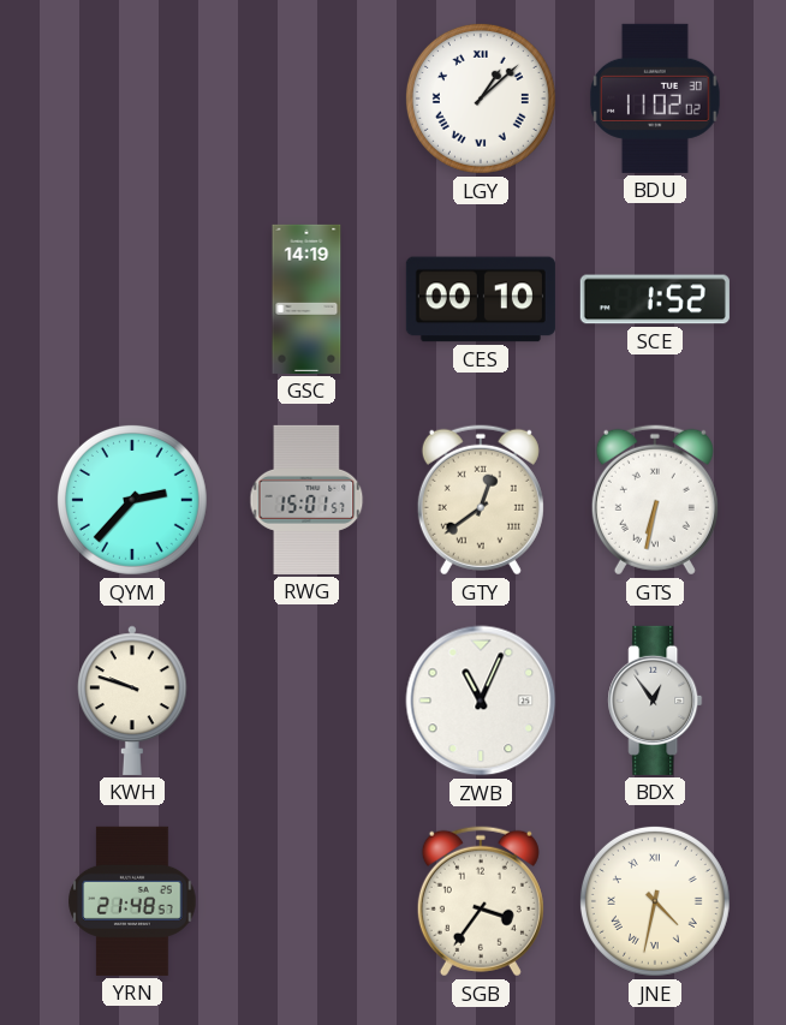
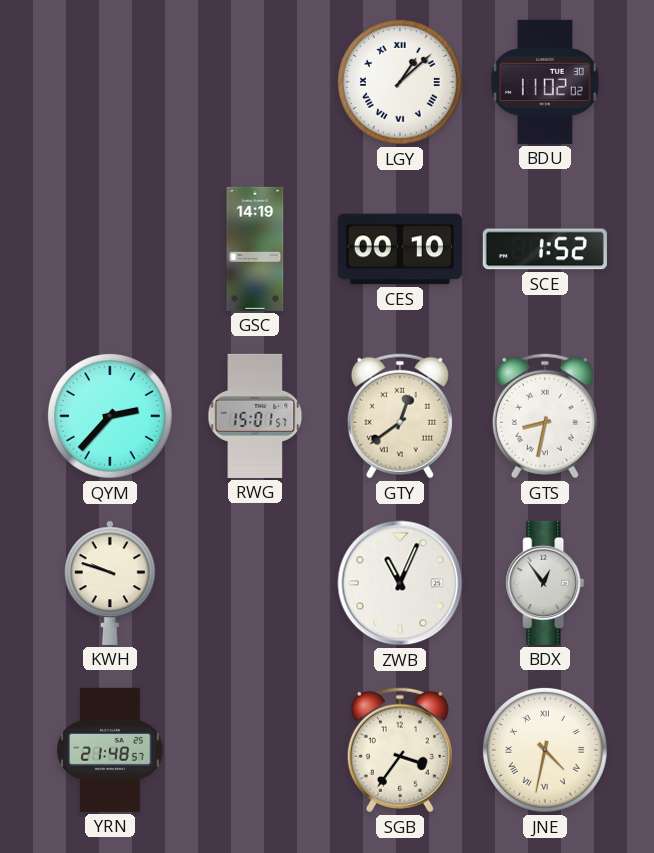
GTS: 6:32 -> 8:32
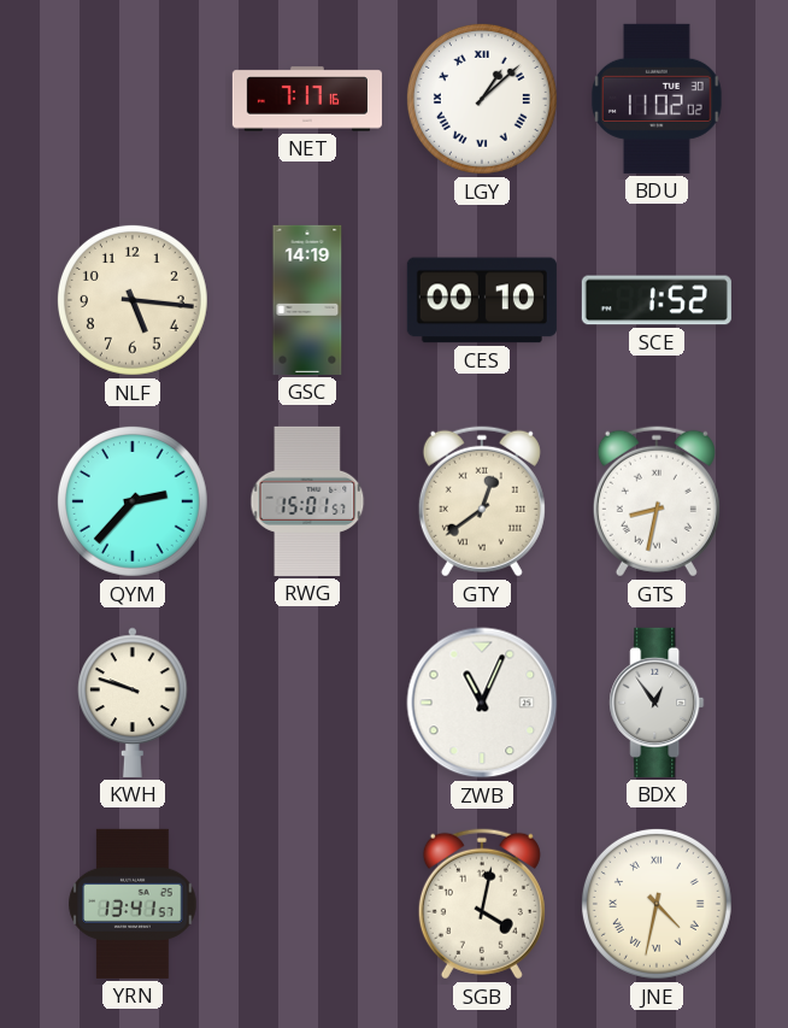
NET: none -> 7:17
NLF: none -> 5:16
YRN: 21:48 -> 13:41
SGB: 3:36 -> 4:02
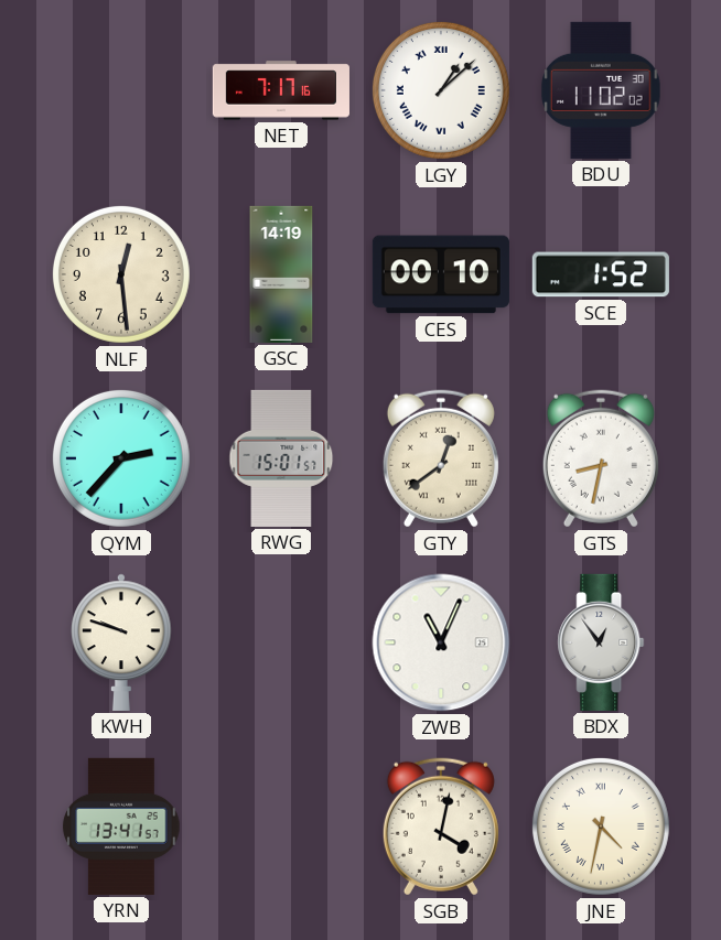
NLF: 5:16 -> 12:29
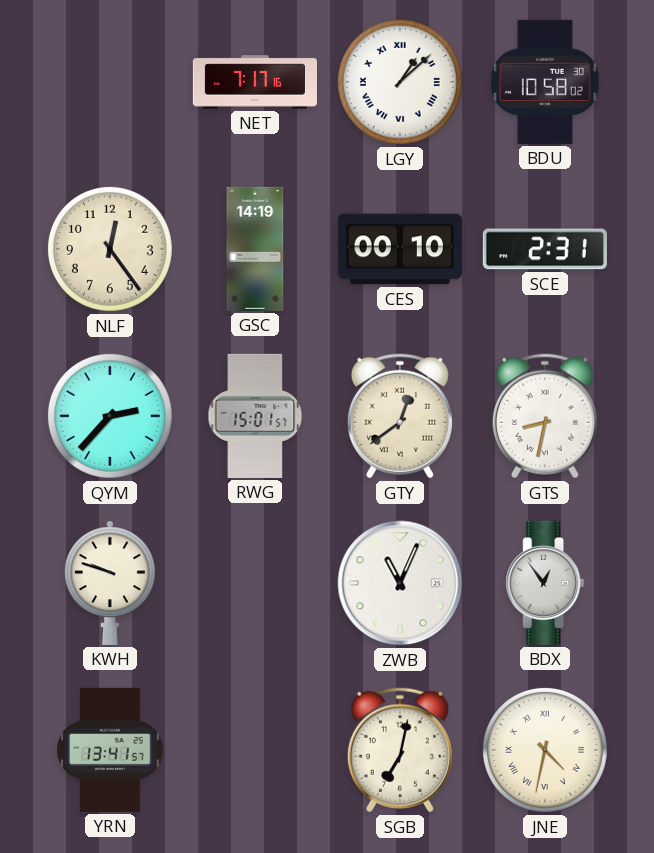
BDU: 11:02 -> 10:58
NLF: 12:29 -> 12:24
SCE: 1:52 -> 2:31
SGB: 4:02 -> 7:02
